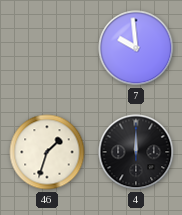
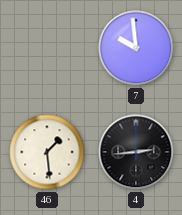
46: 1:33 -> 1:29
4: 12:00 -> 2:44
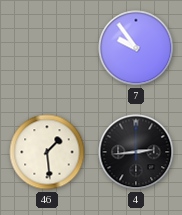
7: 9:59 -> 9:54
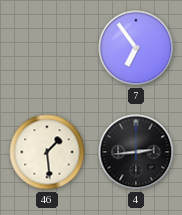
7: 9:54 -> 6:54
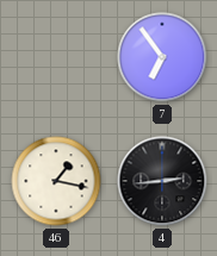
46: 1:29 -> 1:17
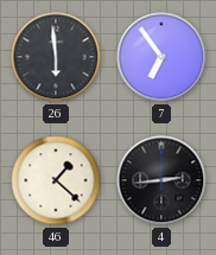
26: none -> 5:59
46: 1:17 -> 1:22
